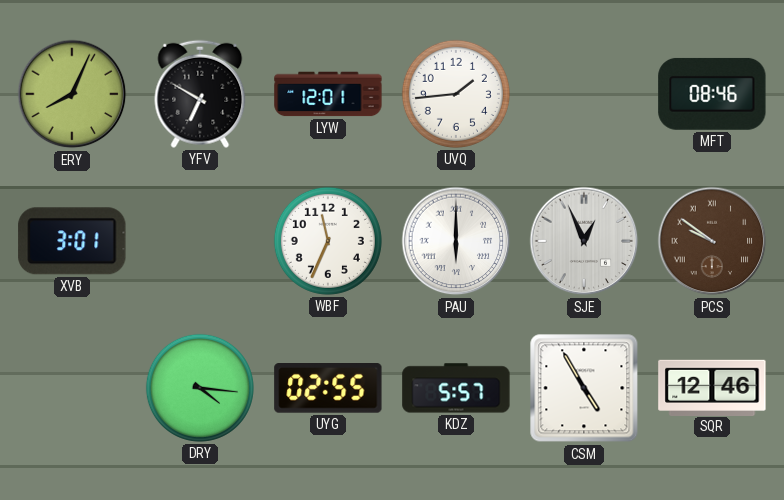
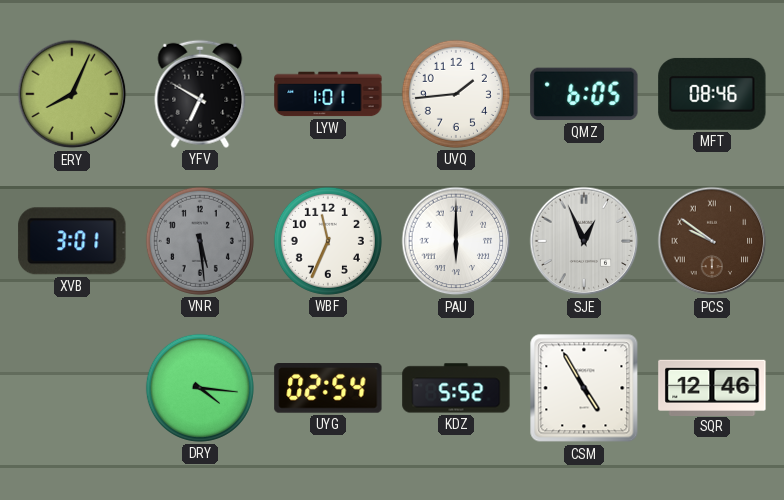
LYW: 12:01 -> 1:01
QMZ: none -> 6:05
VNR: none -> 5:29
UYG: 02:55 -> 02:54
KDZ: 5:57 -> 5:52
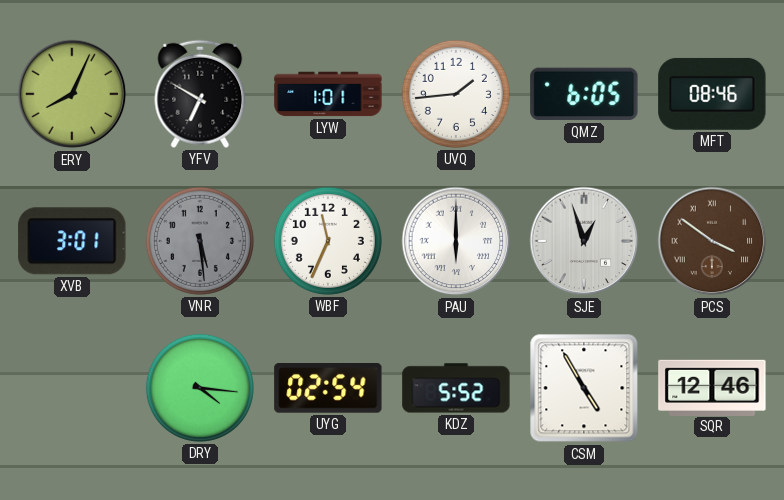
SJE: 12:56 -> 12:57
PCS: 9:51 -> 3:51
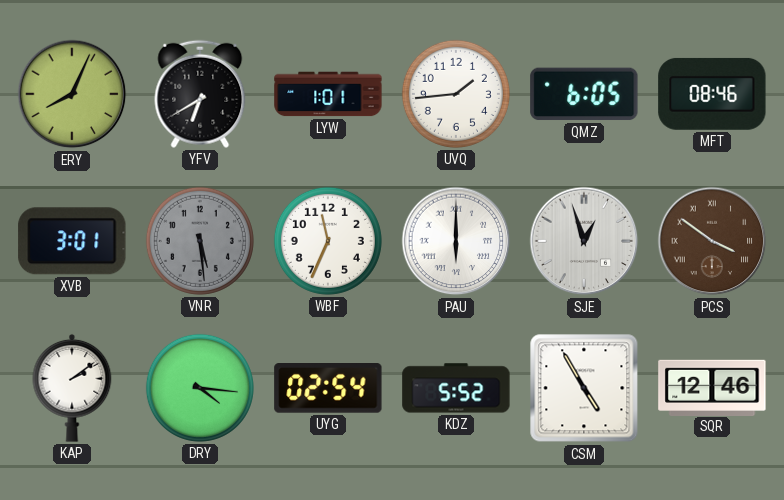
YFV: 6:50 -> 6:40
KAP: none -> 2:09
